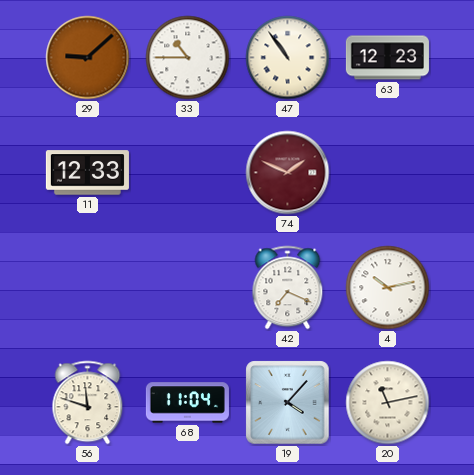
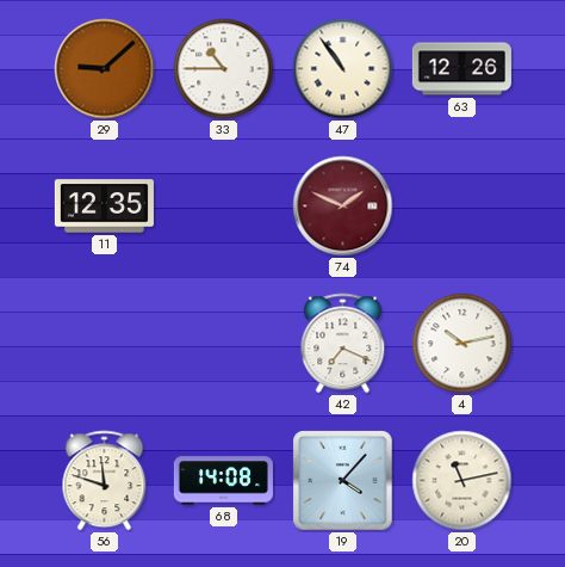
63: 12:23 -> 12:26
11: 12:33 -> 12:35
68: 11:04 -> 14:08
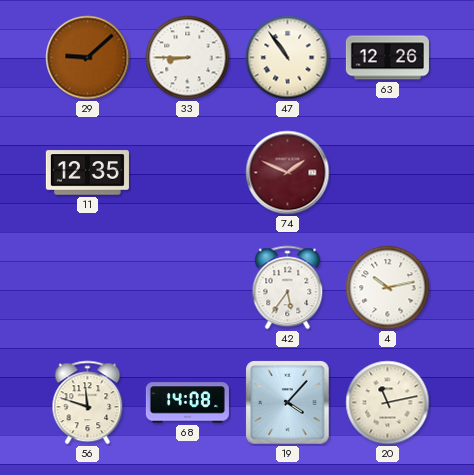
33: 10:45 -> 8:45
42: 7:19 -> 5:36
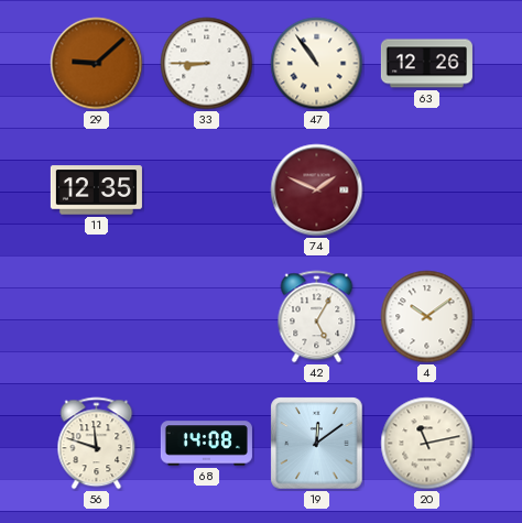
42: 5:36 -> 5:05
4: 10:13 -> 10:09
19: 4:07 -> 12:09
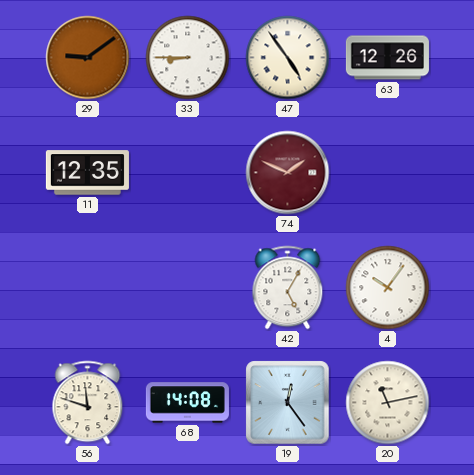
29: 9:08 -> 9:09
47: 10:54 -> 4:54
4: 10:09 -> 10:06
19: 12:09 -> 12:24
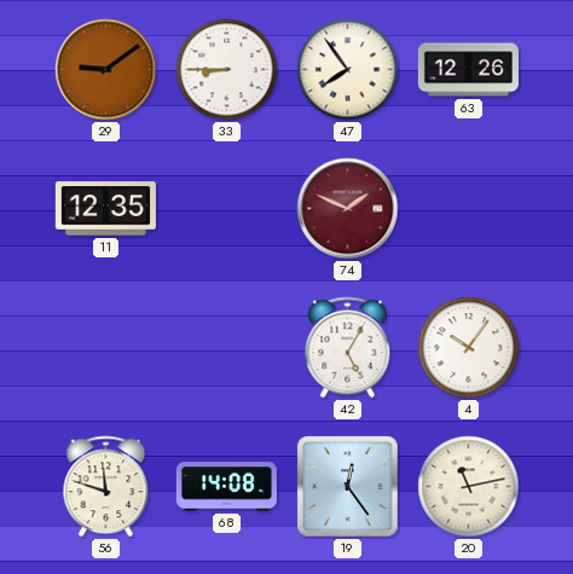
47: 4:54 -> 7:54
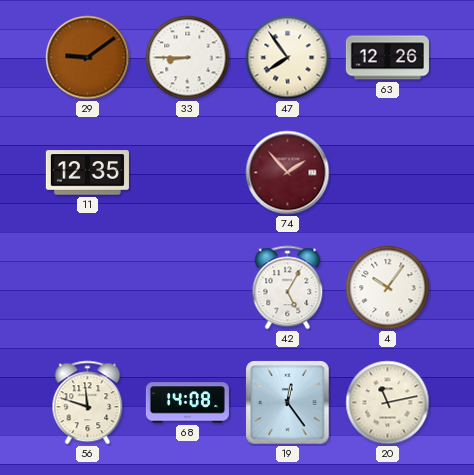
74: 1:49 -> 1:53
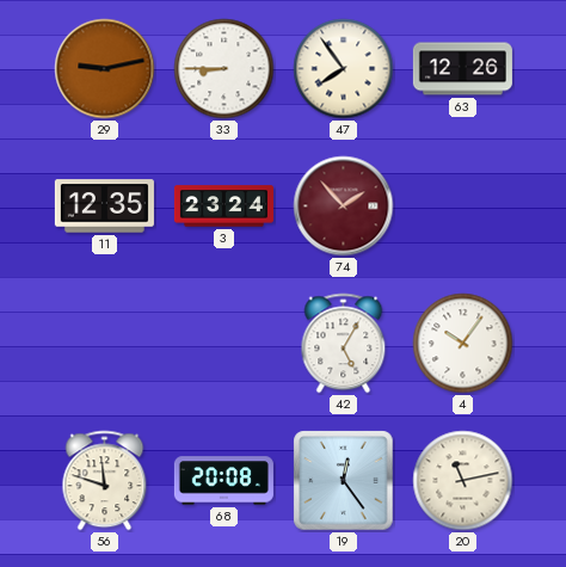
29: 9:09 -> 9:13
3: none -> 23:24
68: 14:08 -> 20:08
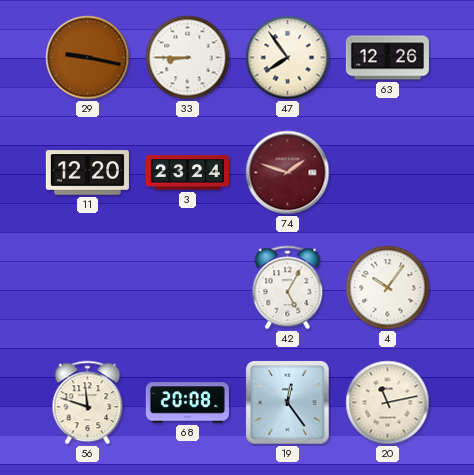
29: 9:13 -> 9:17
11: 12:35 -> 12:20
74: 1:53 -> 1:48
